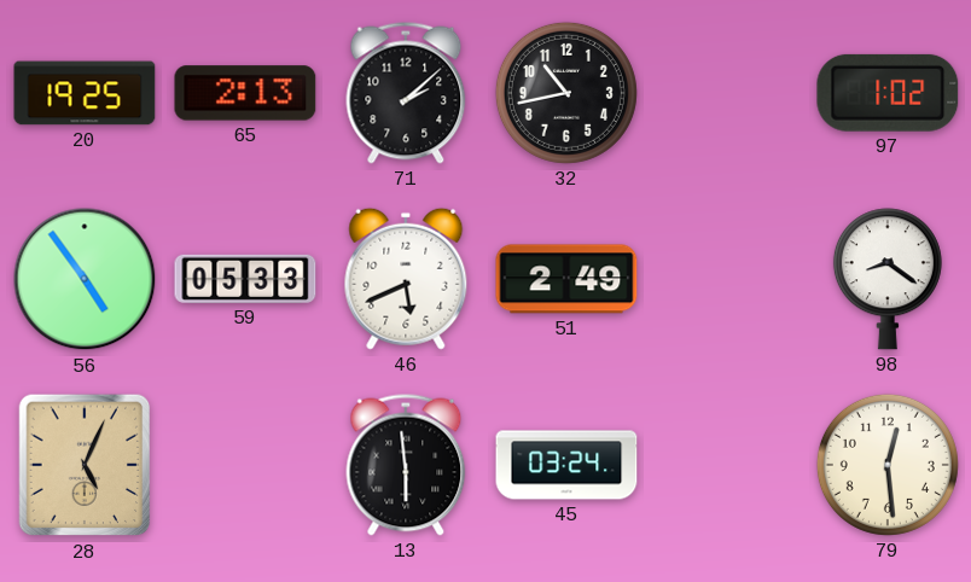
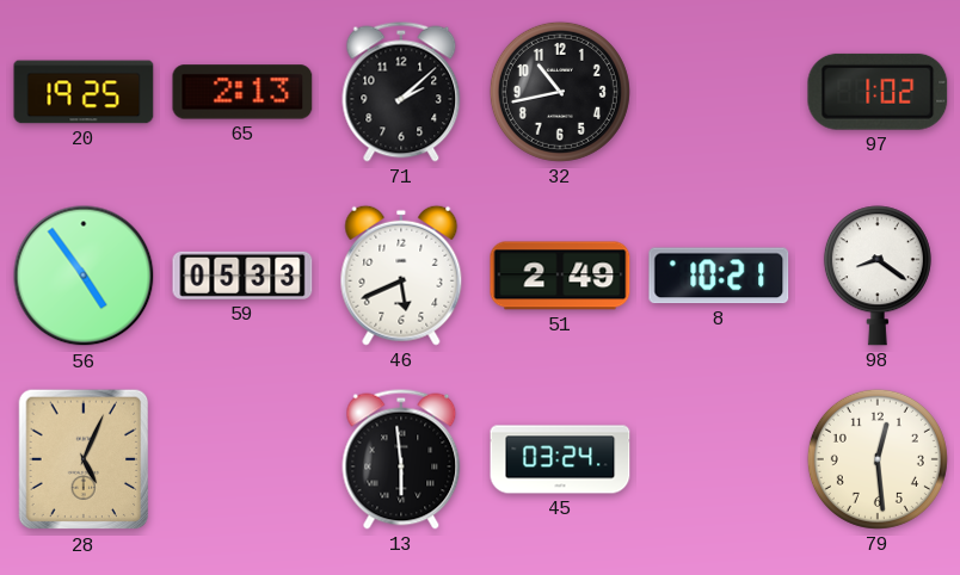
8: none -> 10:21
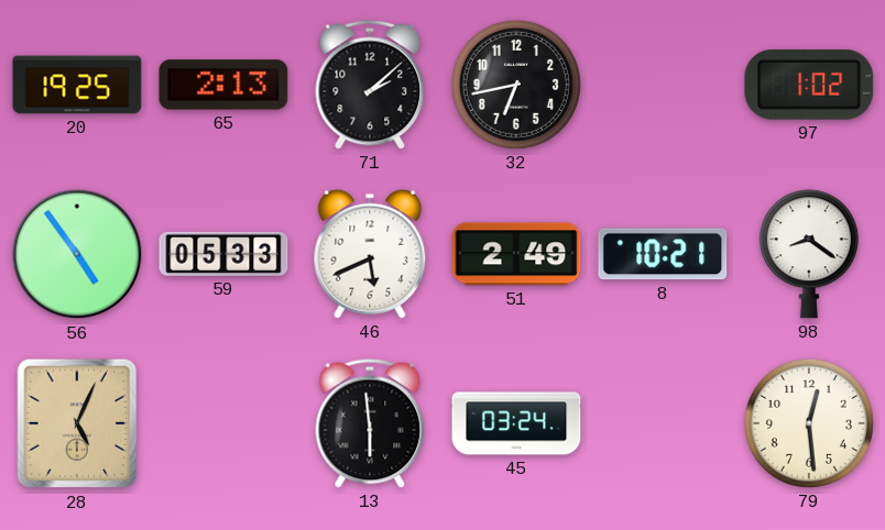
32: 10:43 -> 6:43
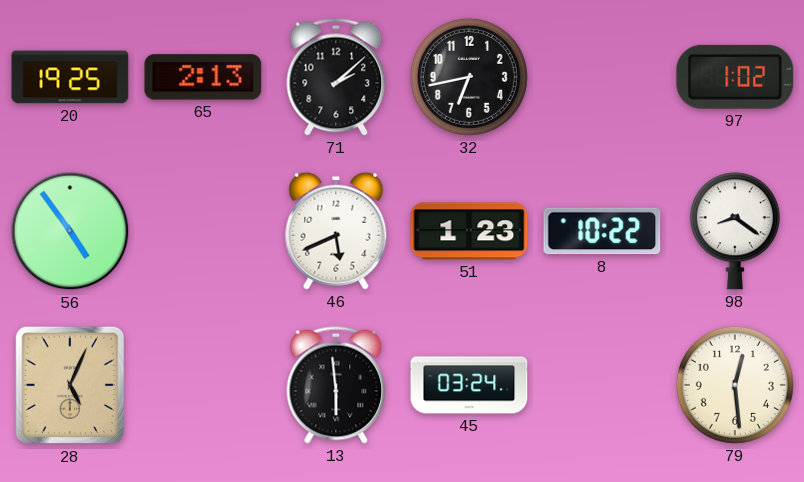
59: 05:33 -> none
51: 2:49 -> 1:23
8: 10:21 -> 10:22
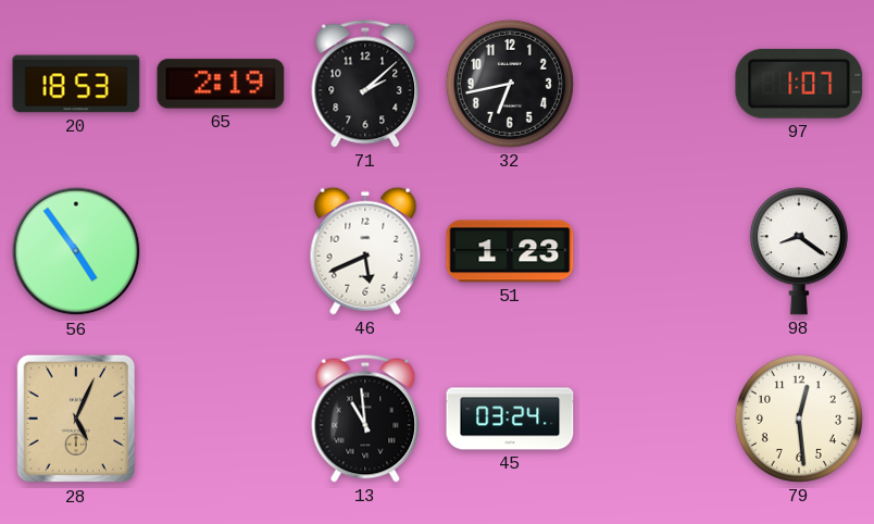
20: 19:25 -> 18:53
65: 2:13 -> 2:19
97: 1:02 -> 1:07
8: 10:22 -> none
13: 5:59 -> 10:59
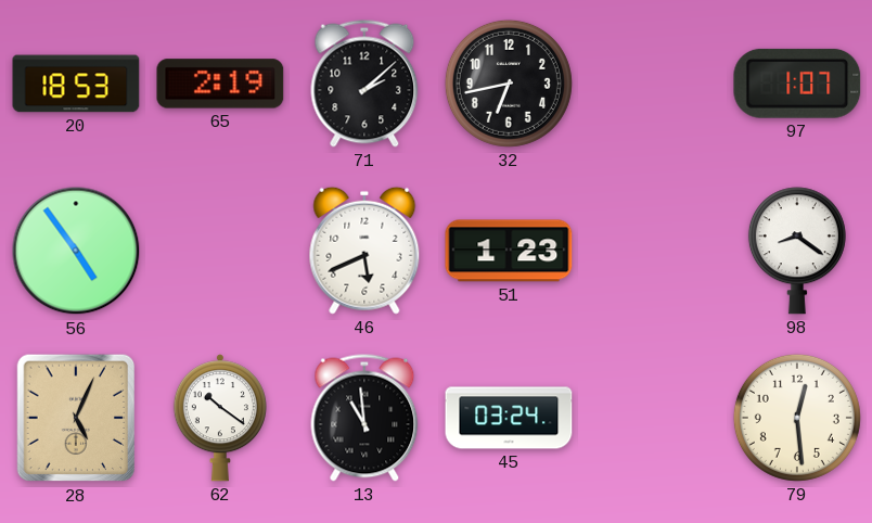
62: none -> 10:21
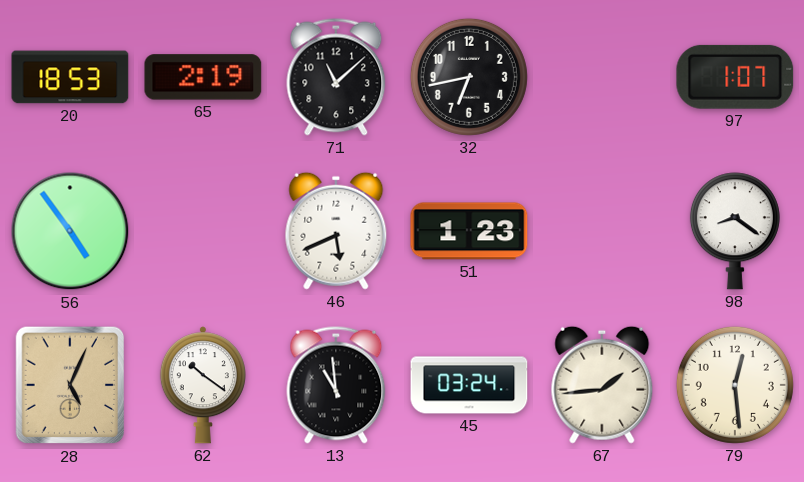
71: 2:08 -> 11:08
67: none -> 1:44
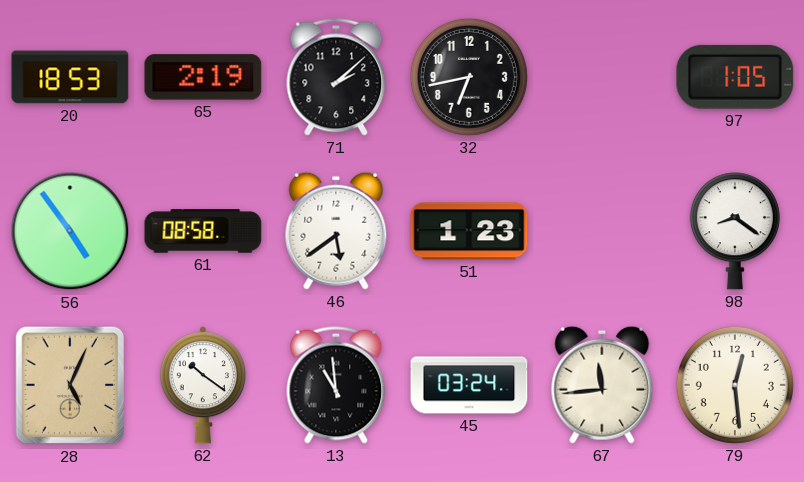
71: 11:08 -> 2:08
97: 1:07 -> 1:05
61: none -> 08:58
46: 5:41 -> 5:39
67: 1:44 -> 11:44
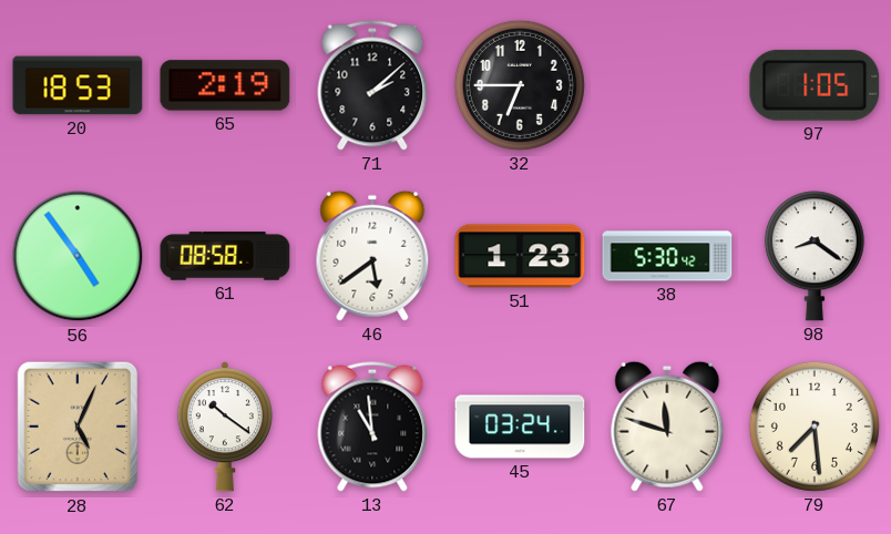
32: 6:43 -> 6:45
38: none -> 5:30
67: 11:44 -> 11:48
79: 12:29 -> 7:29
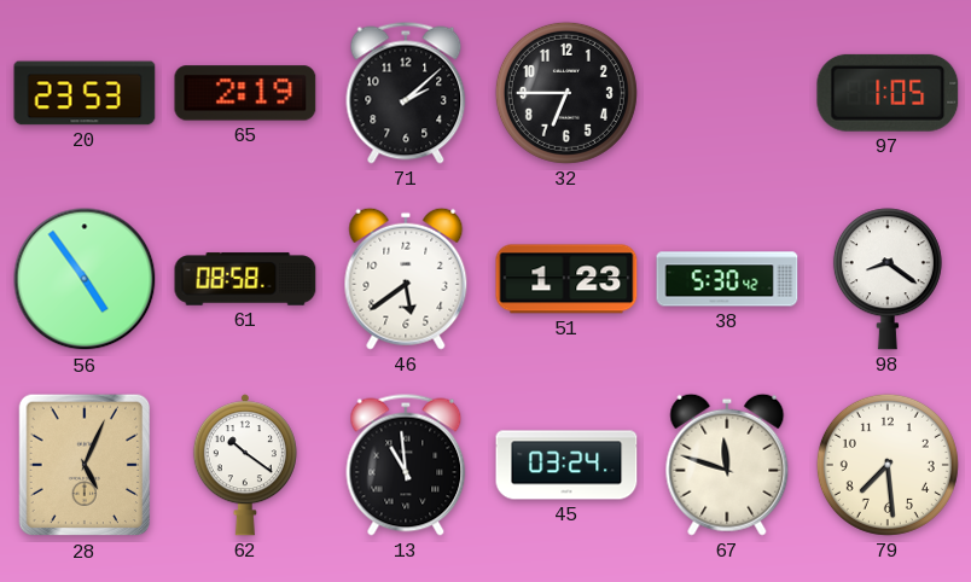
20: 18:53 -> 23:53
